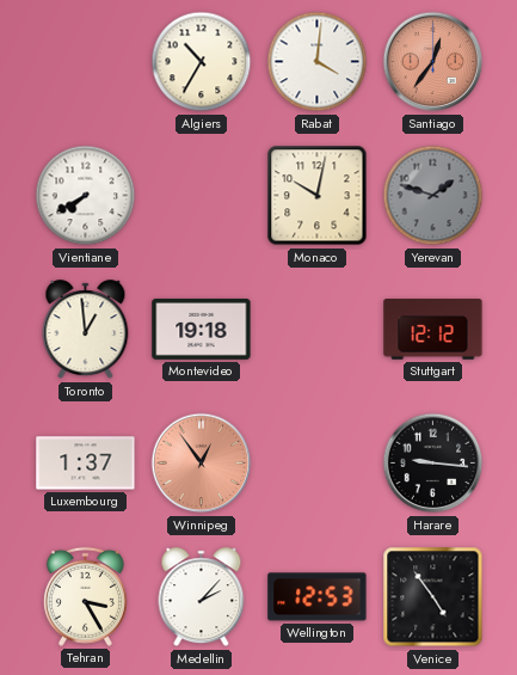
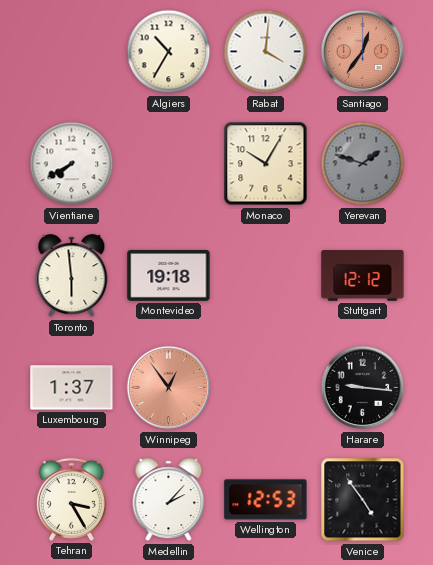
Monaco: 10:02 -> 10:05
Toronto: 12:59 -> 5:59
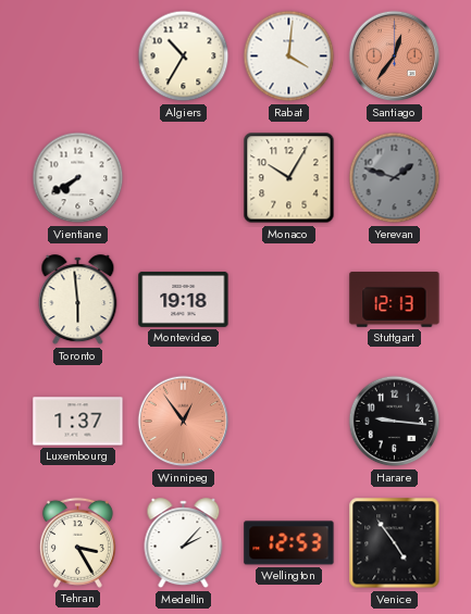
Stuttgart: 12:12 -> 12:13
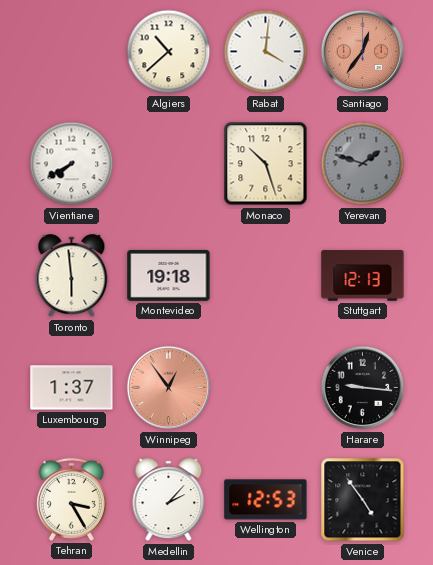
Algiers: 10:35 -> 10:38
Monaco: 10:05 -> 10:27
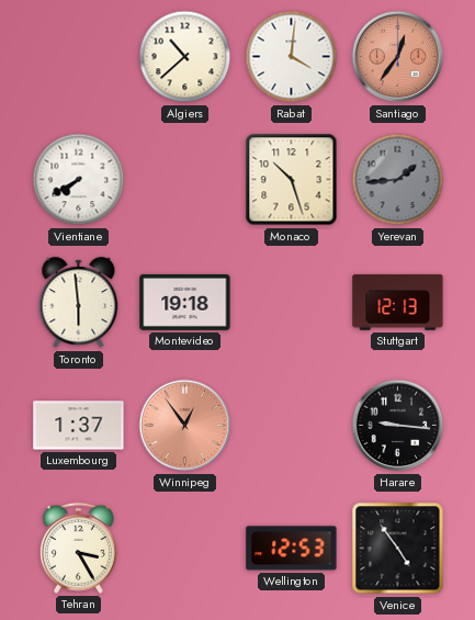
Yerevan: 1:48 -> 1:44
Medellin: 2:07 -> none
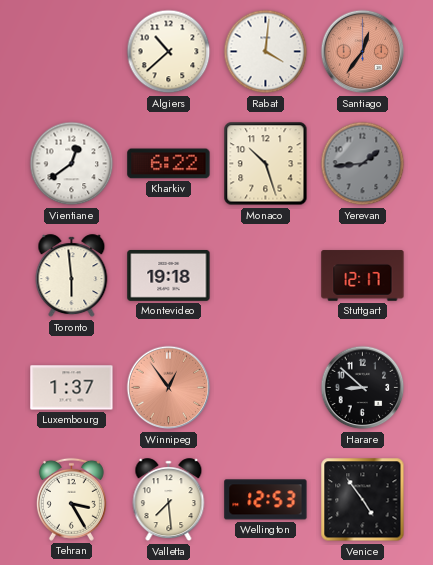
Vientiane: 7:40 -> 12:39
Kharkiv: none -> 6:22
Stuttgart: 12:13 -> 12:17
Harare: 9:16 -> 8:52
Valletta: none -> 7:29
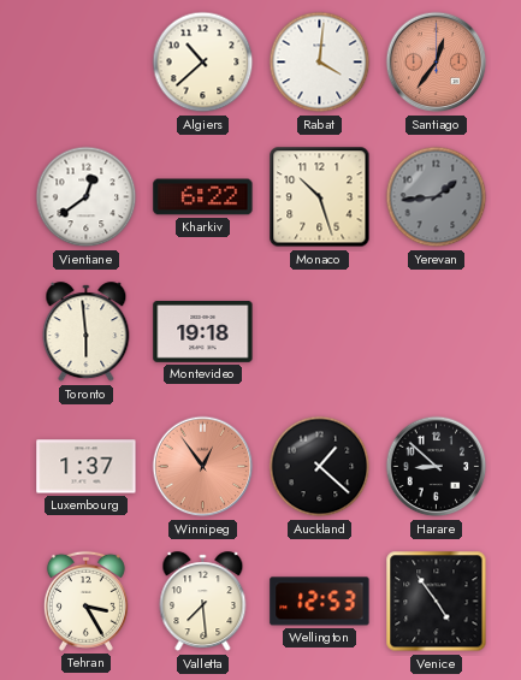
Stuttgart: 12:17 -> none
Auckland: none -> 1:22
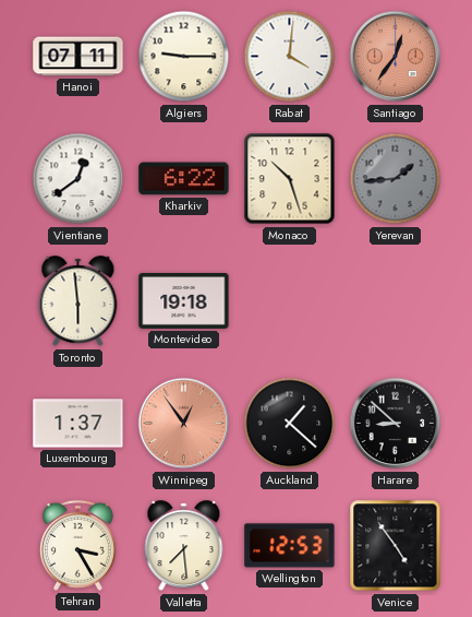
Hanoi: none -> 07:11
Algiers: 10:38 -> 9:15
